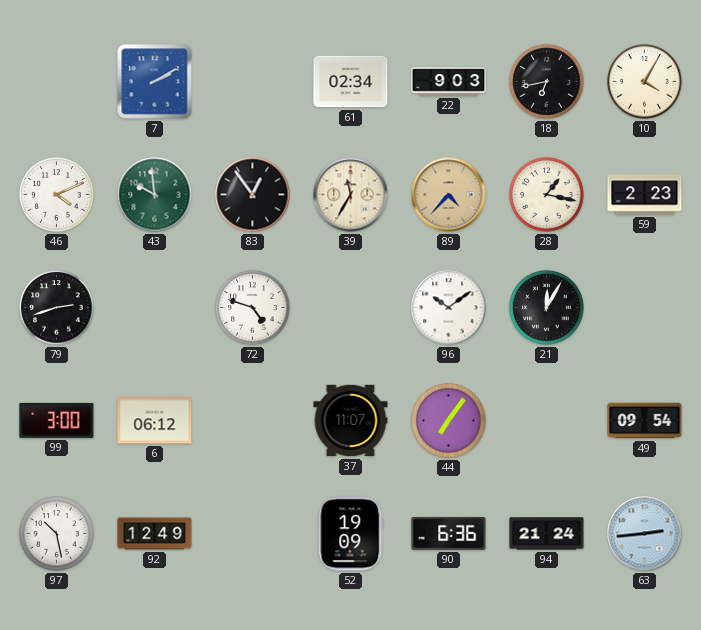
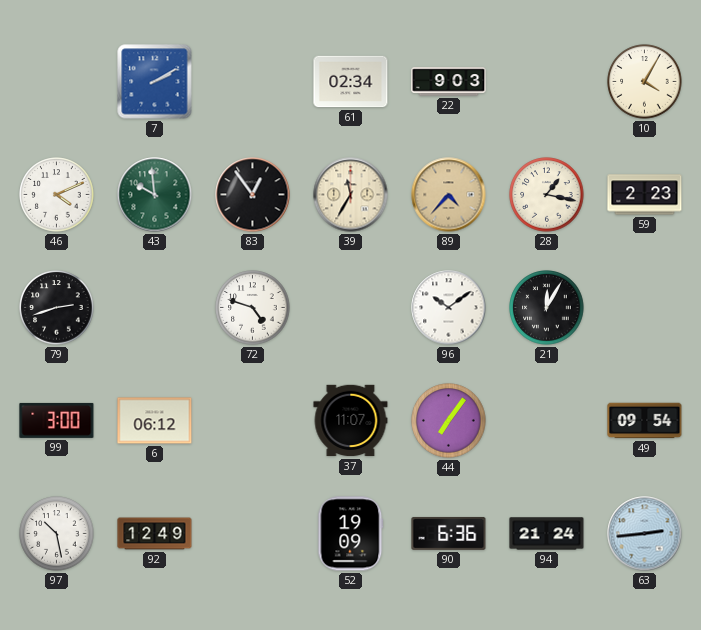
18: 6:43 -> none
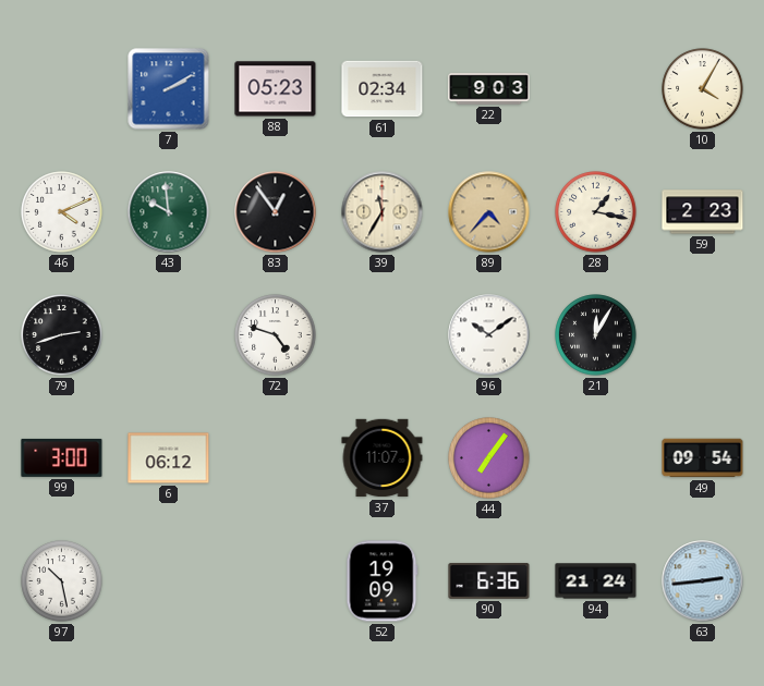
88: none -> 05:23
92: 12:49 -> none
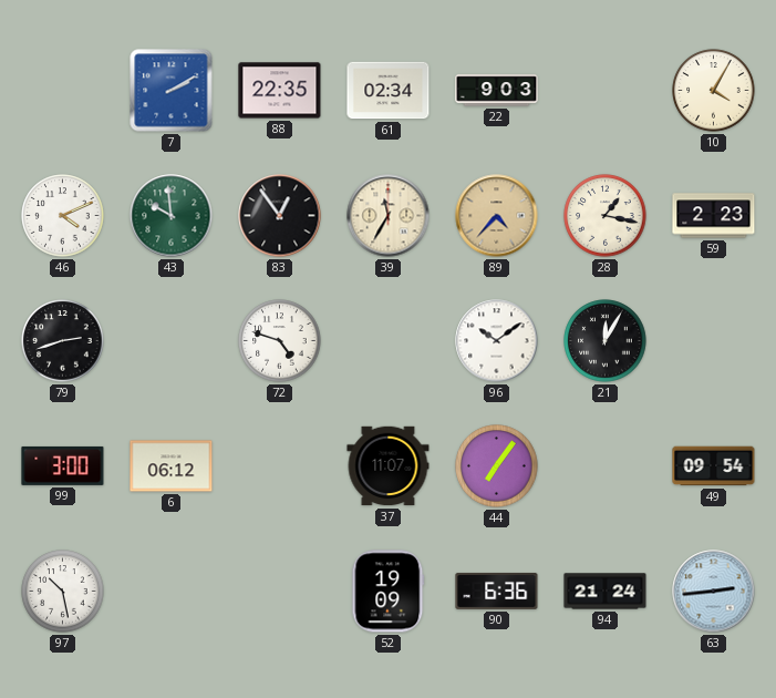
88: 05:23 -> 22:35
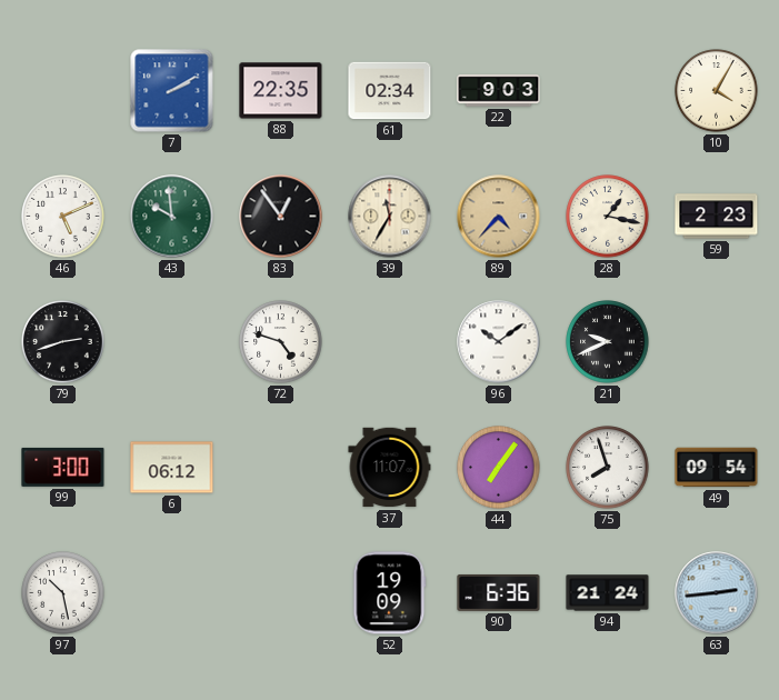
46: 4:11 -> 5:11
21: 12:05 -> 9:41
75: none -> 7:57
